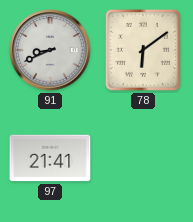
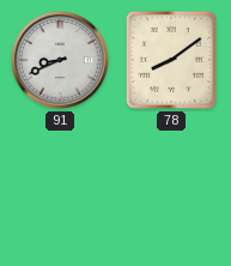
78: 6:09 -> 8:09
97: 21:41 -> none
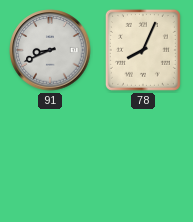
78: 8:09 -> 8:04
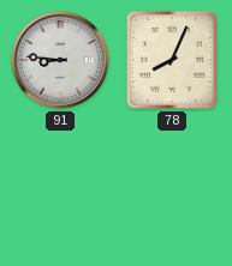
91: 8:41 -> 8:46
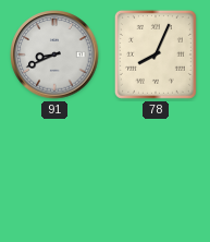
91: 8:46 -> 8:41
